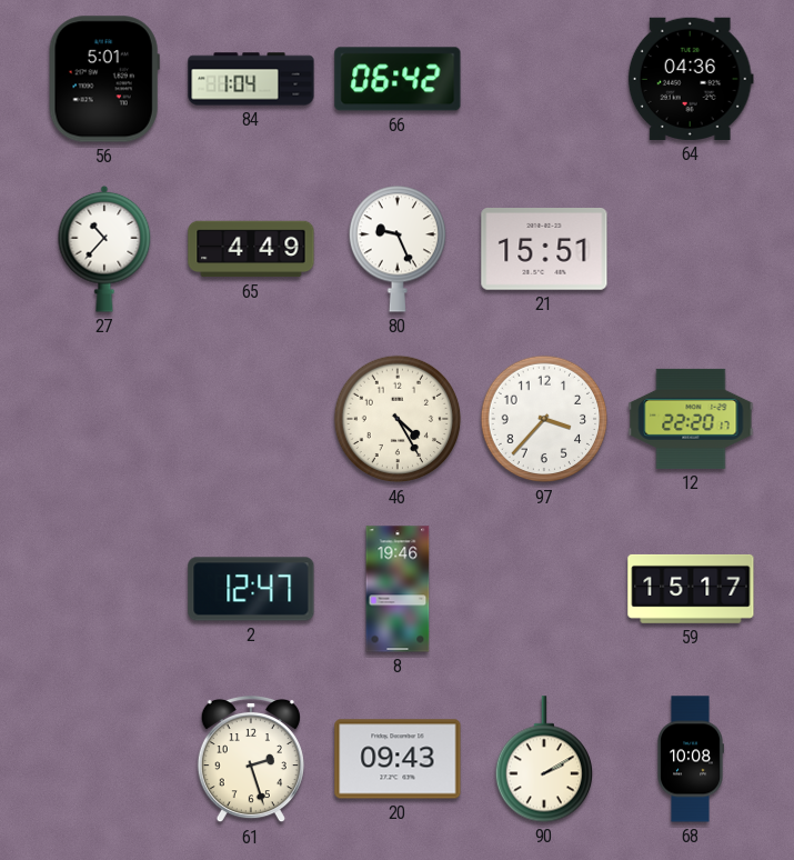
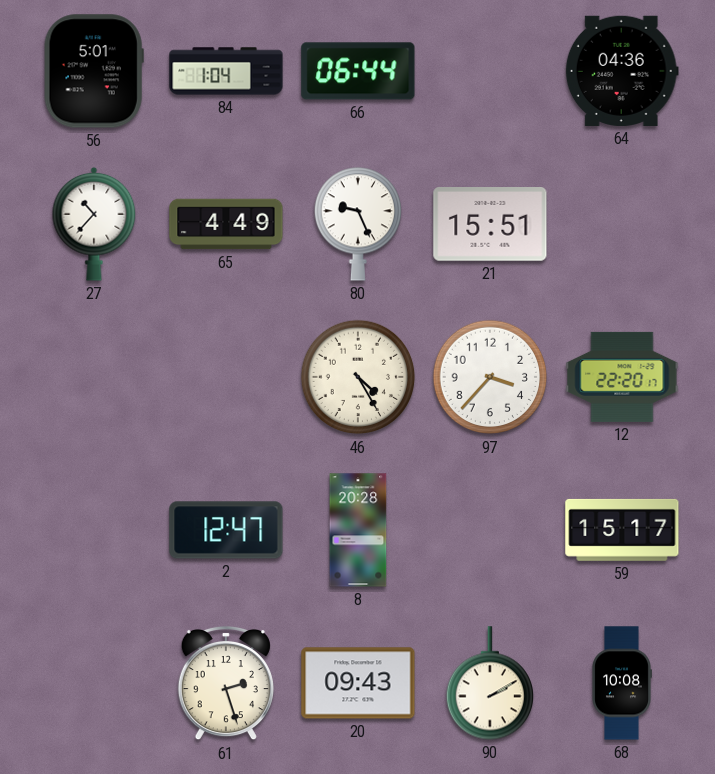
66: 06:42 -> 06:44
8: 19:46 -> 20:28
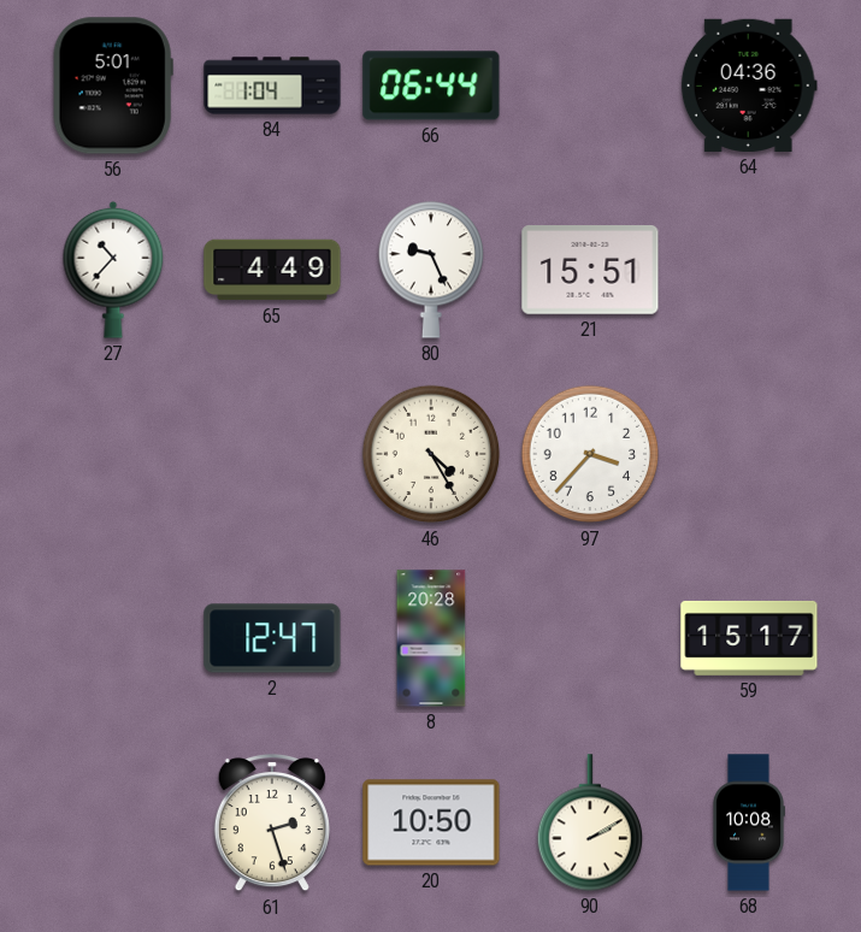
12: 22:20 -> none
20: 09:43 -> 10:50
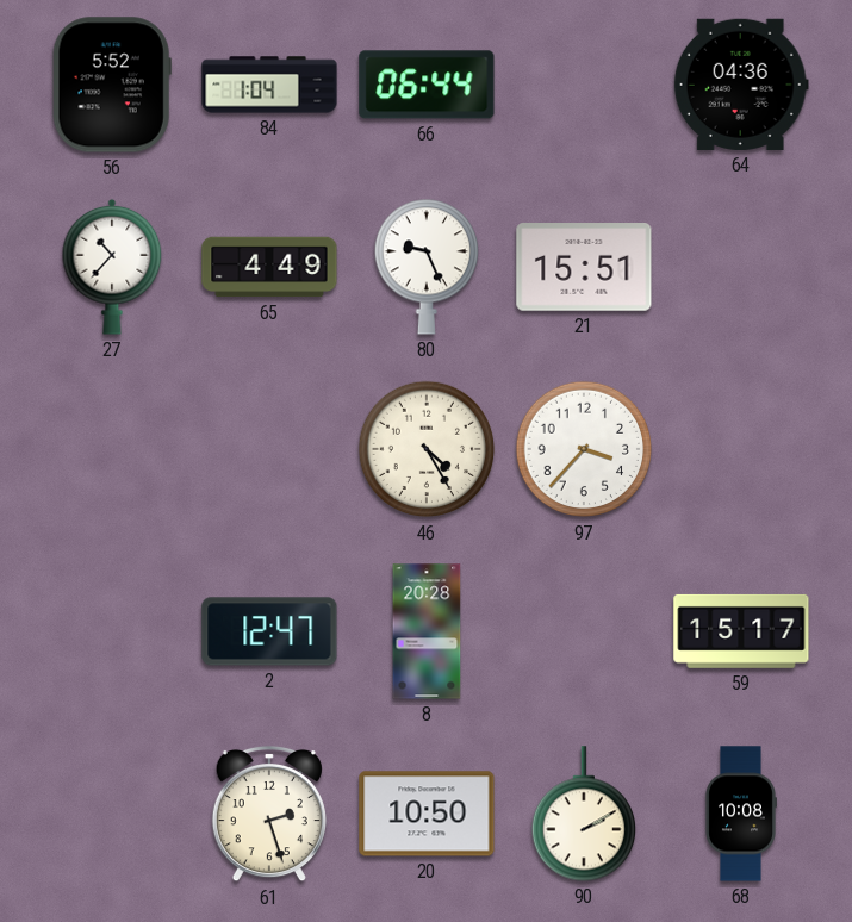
56: 5:01 -> 5:52
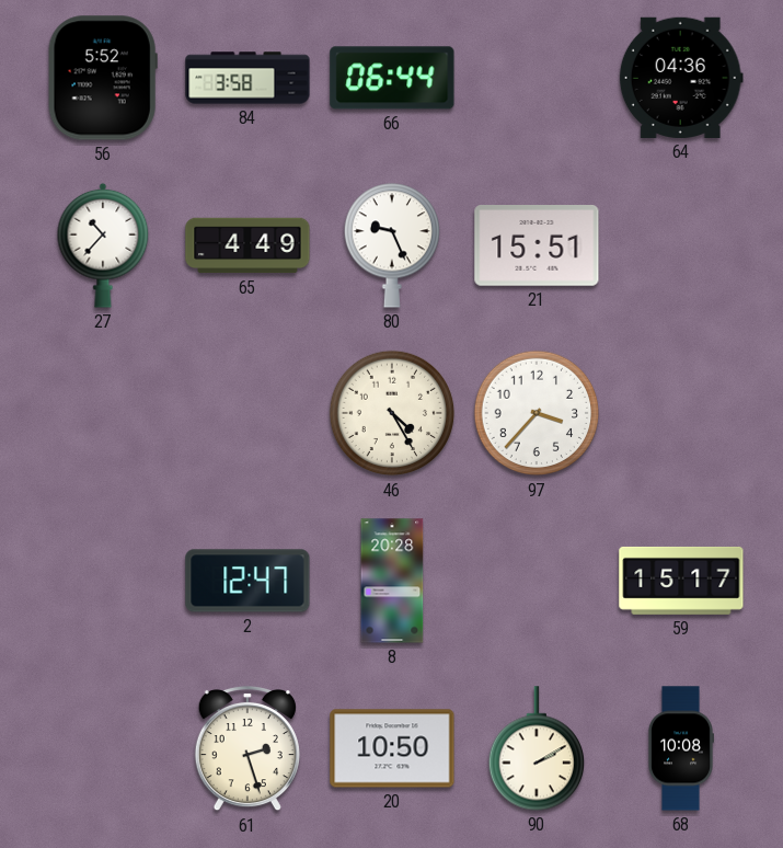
84: 1:04 -> 3:58
